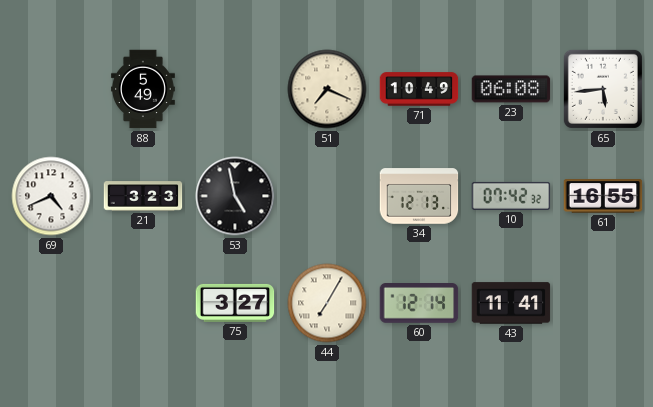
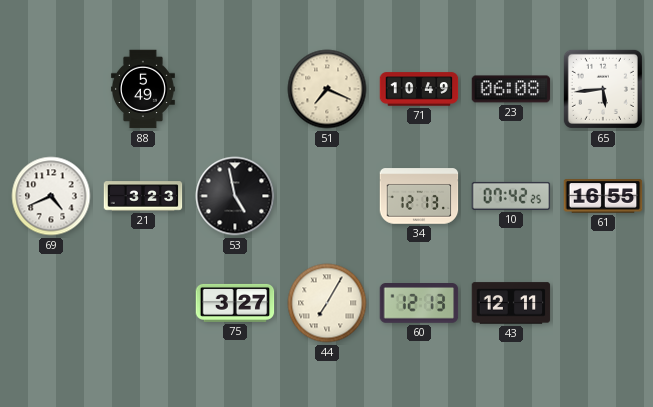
10: 07:42:32 -> 07:42:25
60: 12:14 -> 12:13
43: 11:41 -> 12:11
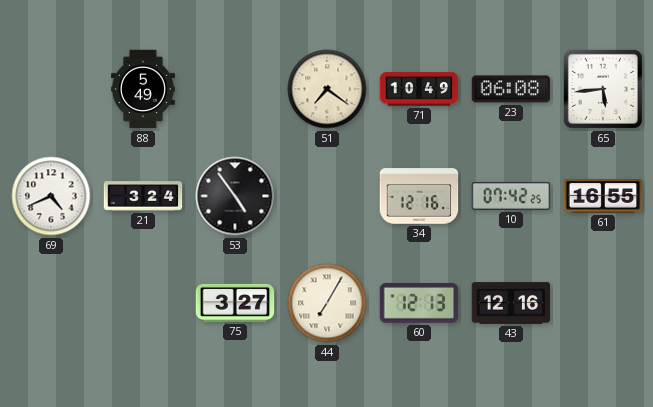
51: 7:19 -> 7:21
21: 3:23 -> 3:24
53: 4:58 -> 4:54
34: 12:13 -> 12:16
43: 12:11 -> 12:16
